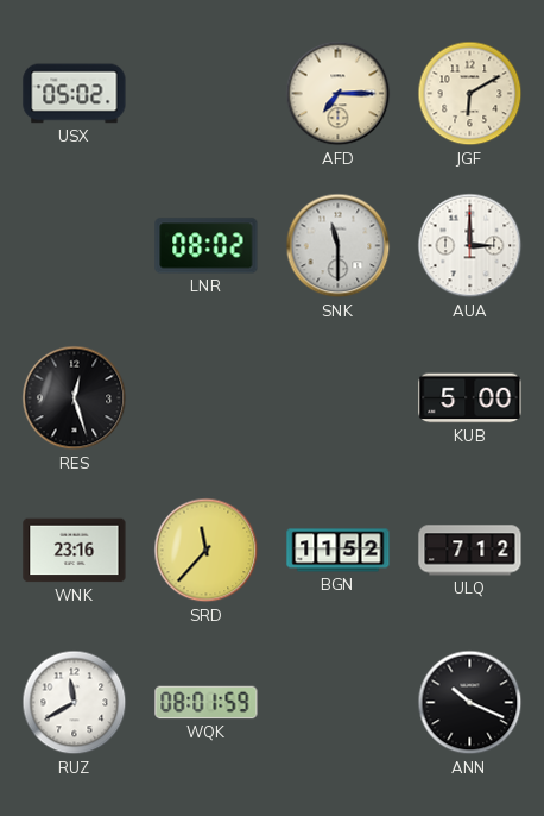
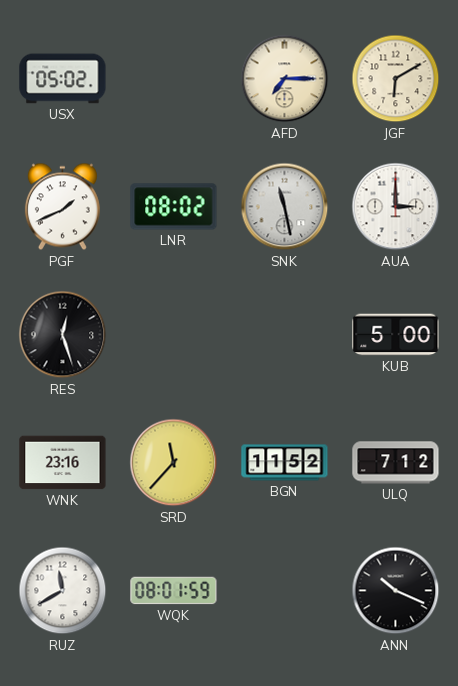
PGF: none -> 1:41
SNK: 11:30 -> 11:28
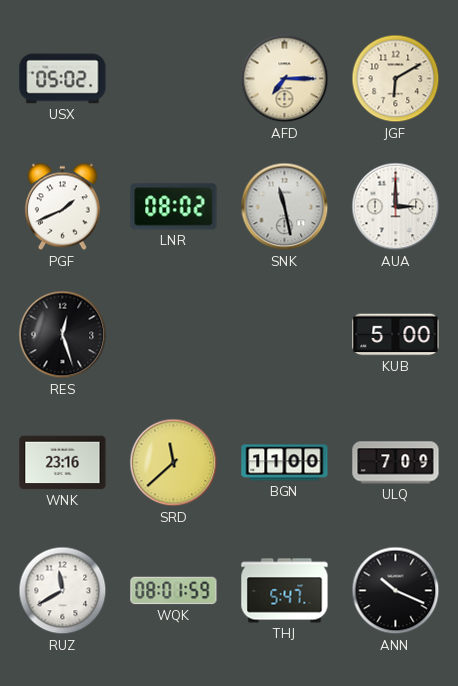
SRD: 11:37 -> 11:38
BGN: 11:52 -> 11:00
ULQ: 7:12 -> 7:09
THJ: none -> 5:47
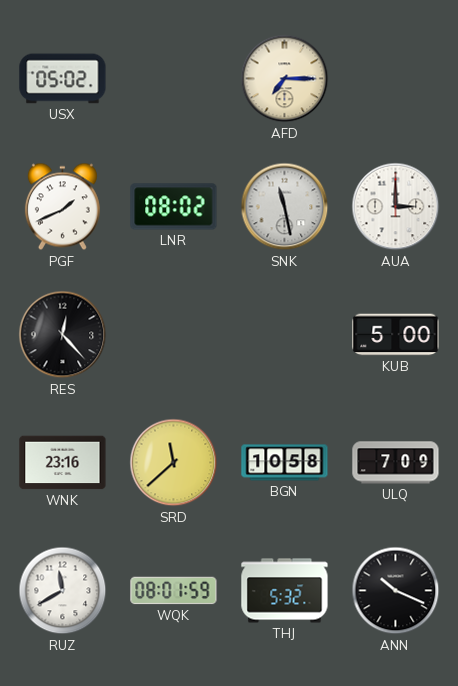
JGF: 6:10 -> none
RES: 12:27 -> 12:23
BGN: 11:00 -> 10:58
THJ: 5:47 -> 5:32
